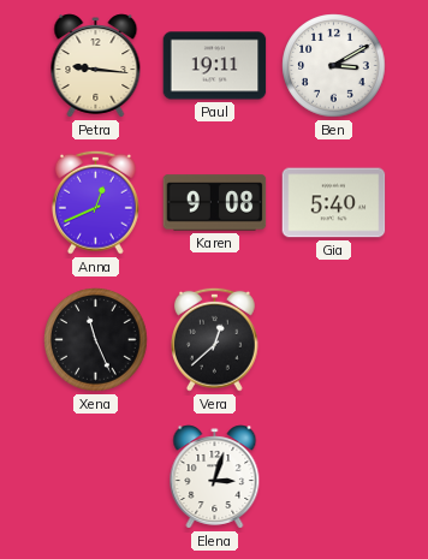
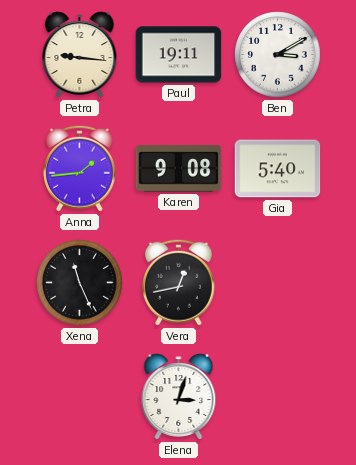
Anna: 12:41 -> 1:44
Vera: 12:38 -> 12:43
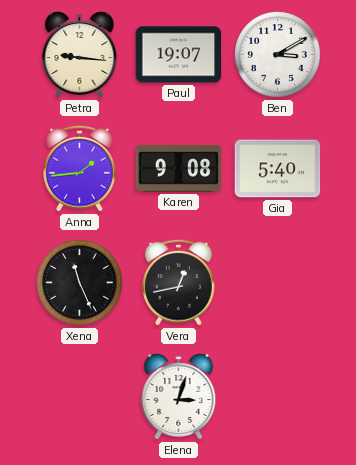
Paul: 19:11 -> 19:07
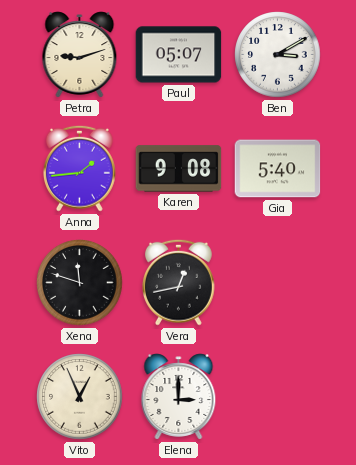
Petra: 9:16 -> 9:12
Paul: 19:07 -> 05:07
Xena: 11:26 -> 11:48
Vito: none -> 12:56
Elena: 3:03 -> 3:00
